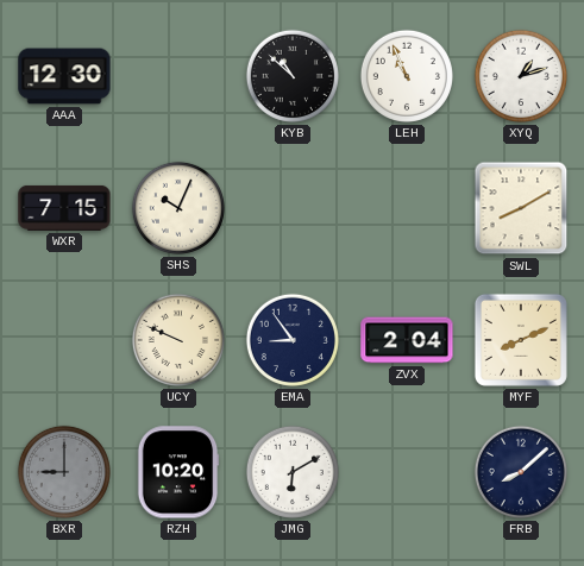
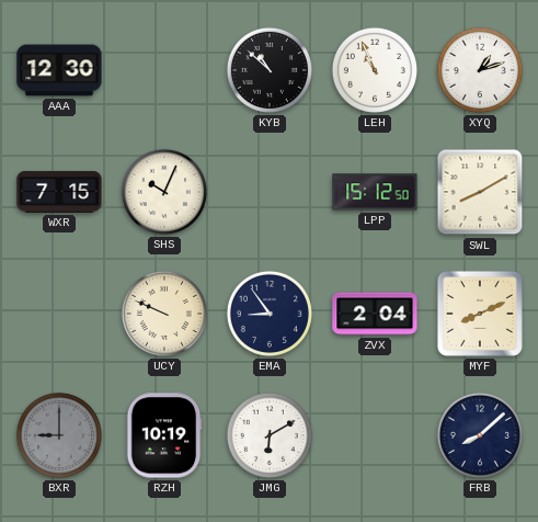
LPP: none -> 15:12
RZH: 10:20 -> 10:19
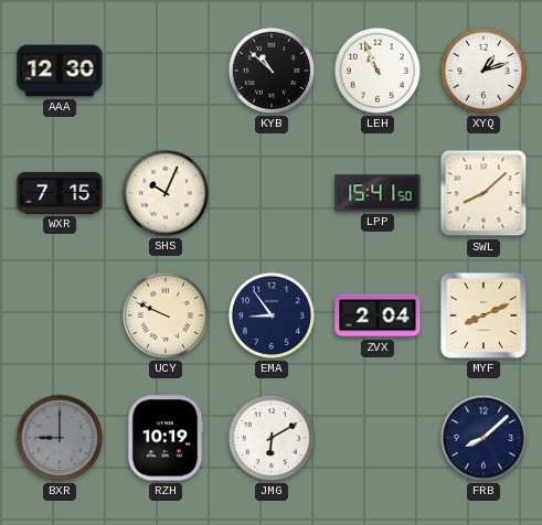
LPP: 15:12 -> 15:41
SWL: 8:10 -> 8:08
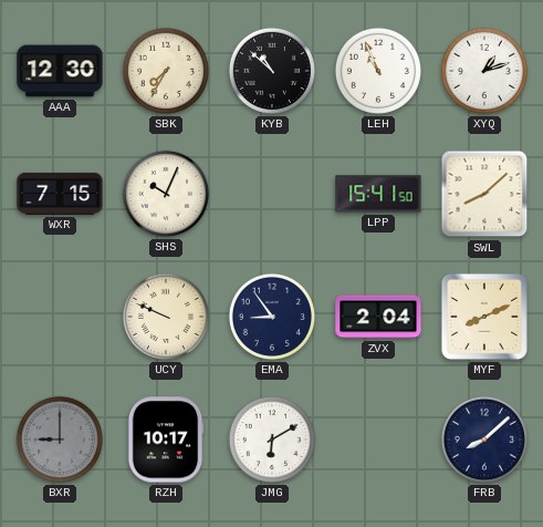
SBK: none -> 7:35
RZH: 10:19 -> 10:17
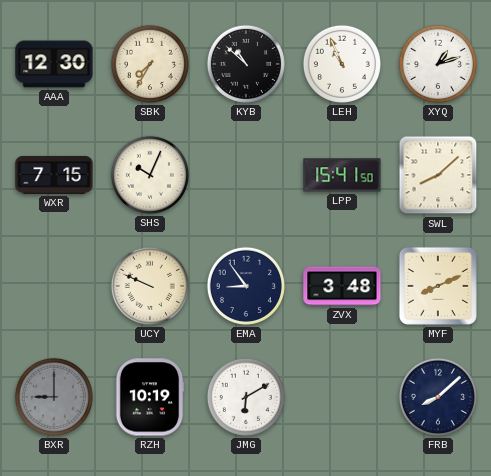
ZVX: 2:04 -> 3:48
RZH: 10:17 -> 10:19
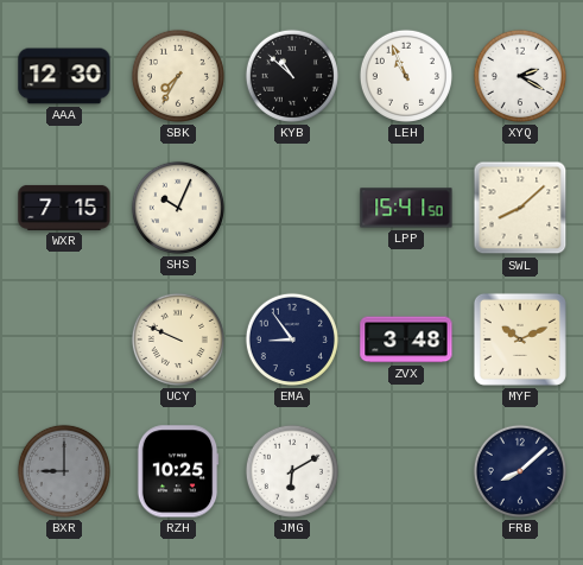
XYQ: 1:12 -> 2:20
MYF: 8:11 -> 10:11
RZH: 10:19 -> 10:25
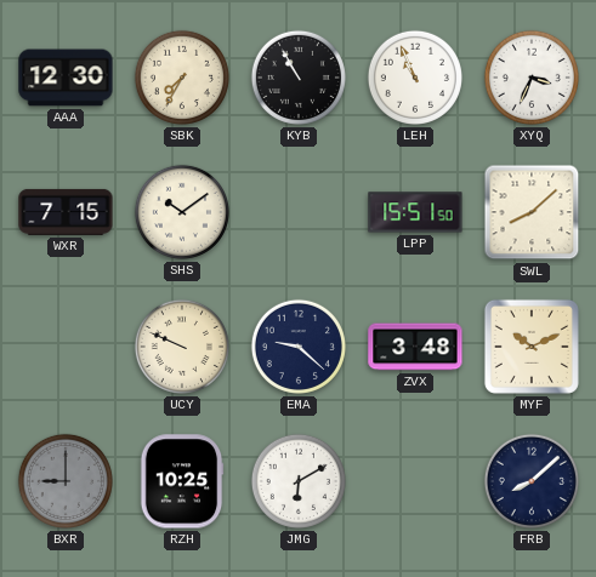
KYB: 10:52 -> 10:55
XYQ: 2:20 -> 3:34
SHS: 10:04 -> 10:09
LPP: 15:41 -> 15:51
EMA: 8:54 -> 9:22
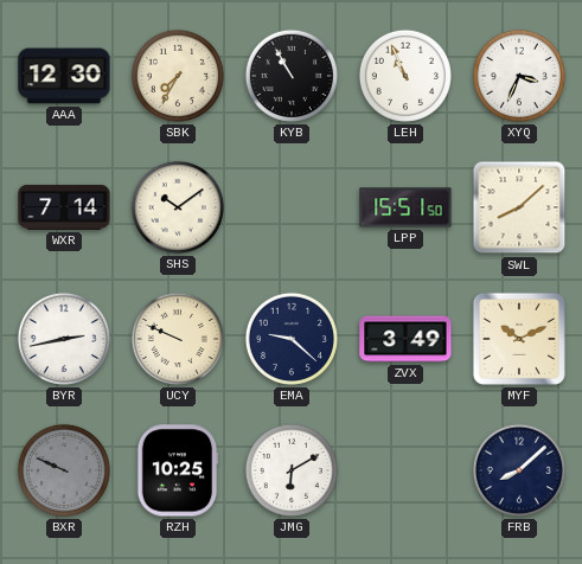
WXR: 7:15 -> 7:14
BYR: none -> 2:43
ZVX: 3:48 -> 3:49
BXR: 9:00 -> 9:49
